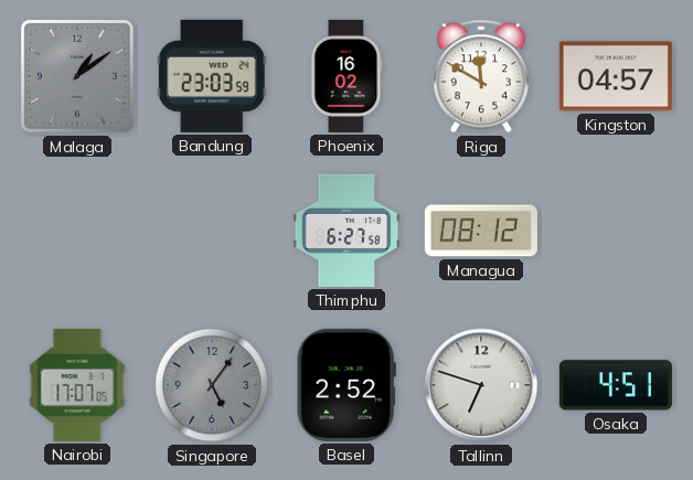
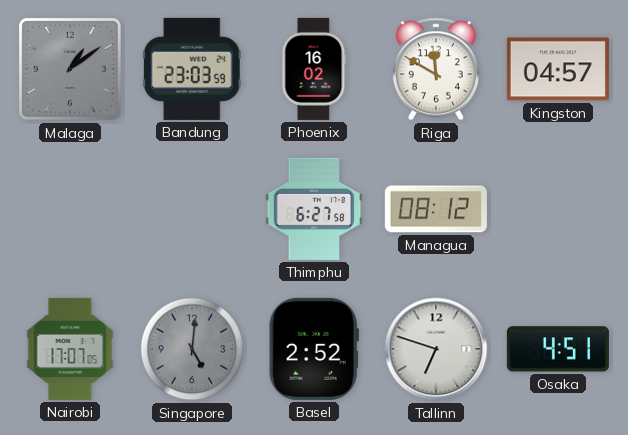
Singapore: 5:06 -> 5:01
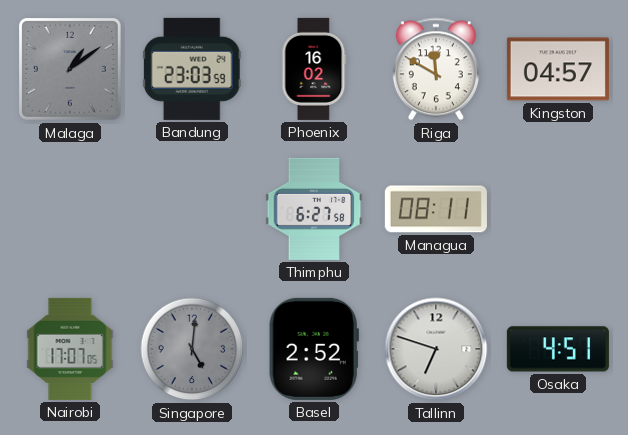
Managua: 08:12 -> 08:11
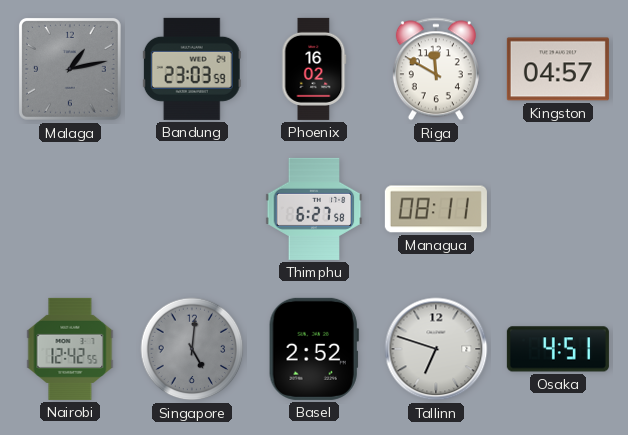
Malaga: 1:09 -> 1:13
Nairobi: 17:07 -> 12:42
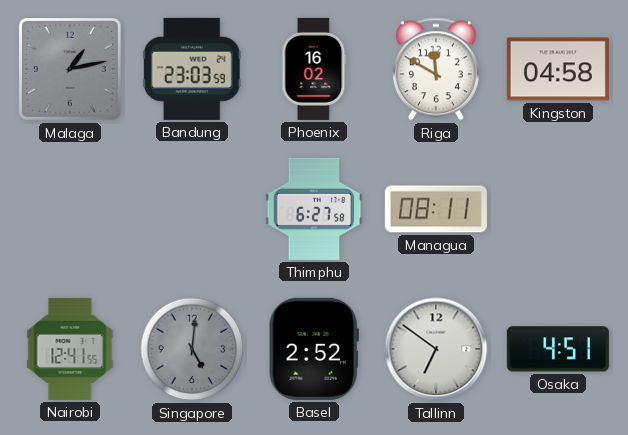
Kingston: 04:57 -> 04:58
Nairobi: 12:42 -> 12:41
Tallinn: 6:48 -> 6:51
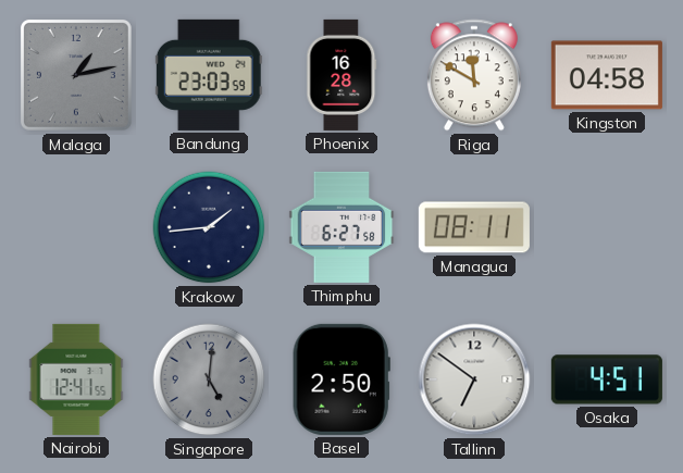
Phoenix: 16:02 -> 16:28
Krakow: none -> 1:44
Basel: 2:52 -> 2:50
